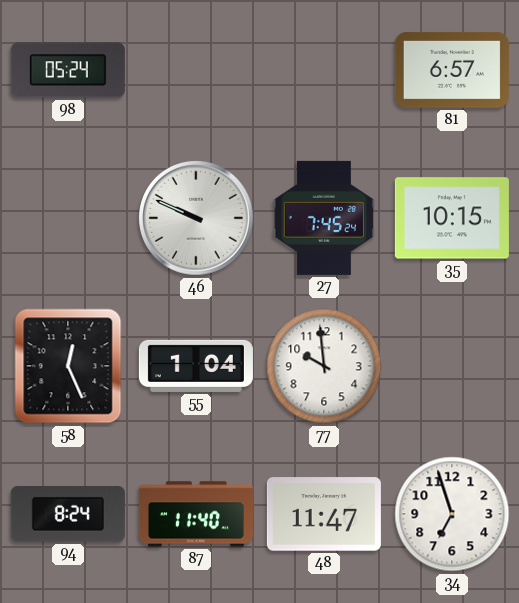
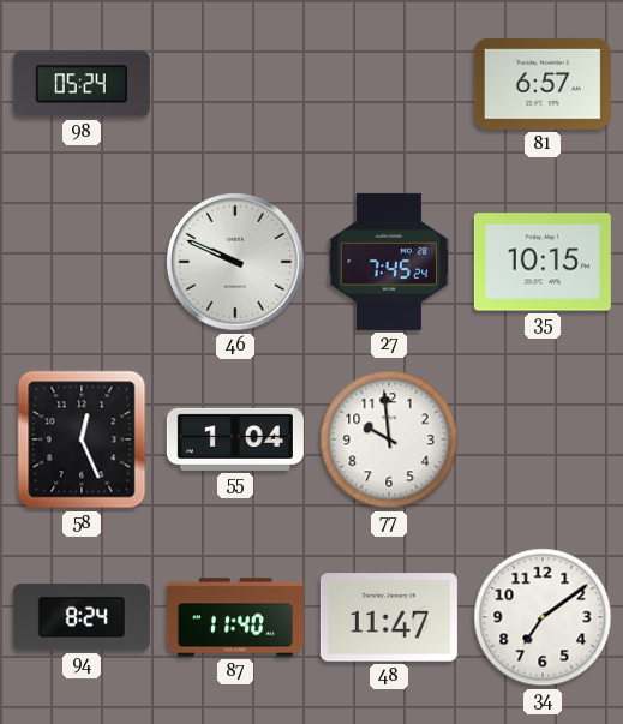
34: 6:57 -> 7:09
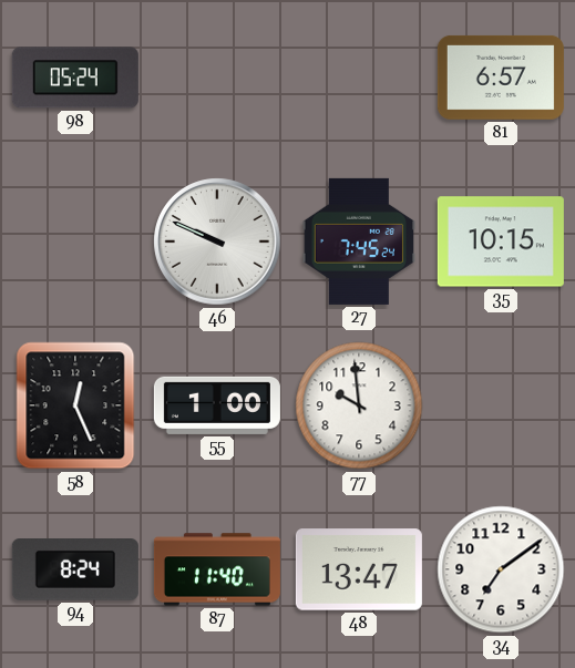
55: 1:04 -> 1:00
48: 11:47 -> 13:47
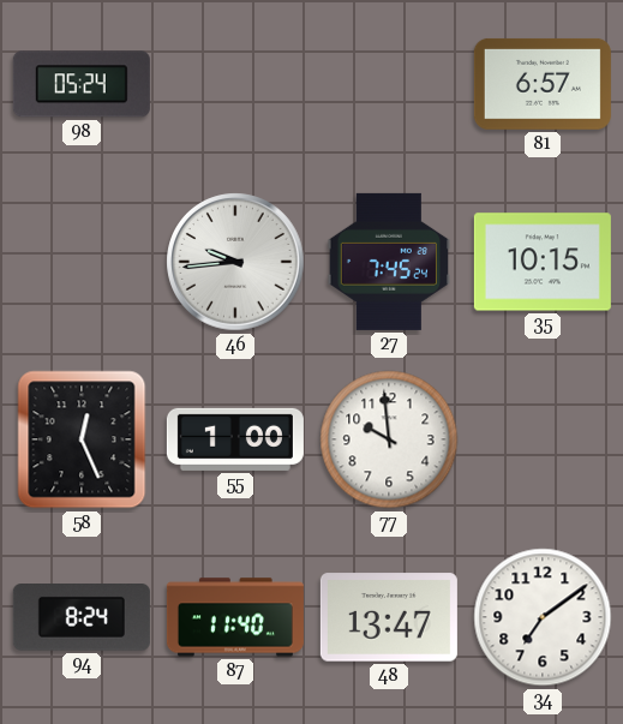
46: 9:49 -> 9:44
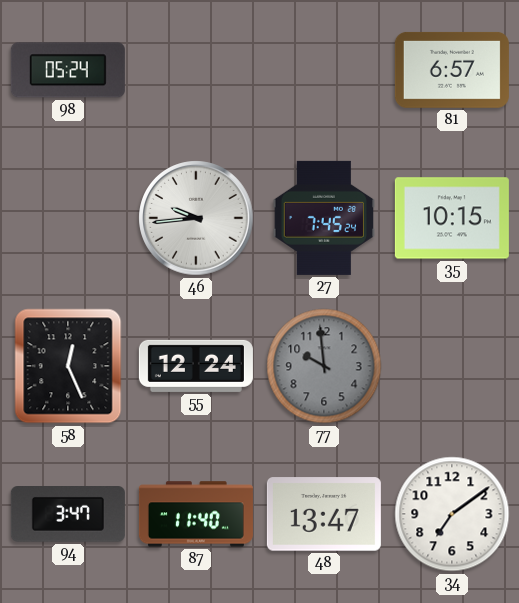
55: 1:00 -> 12:24
77 dial: white -> grey
94: 8:24 -> 3:47
